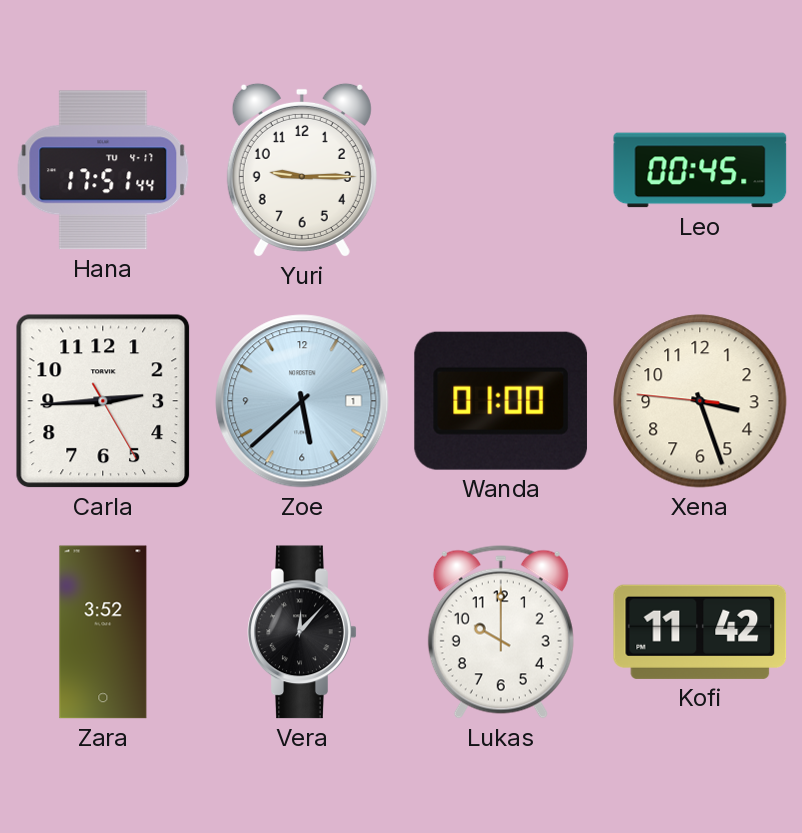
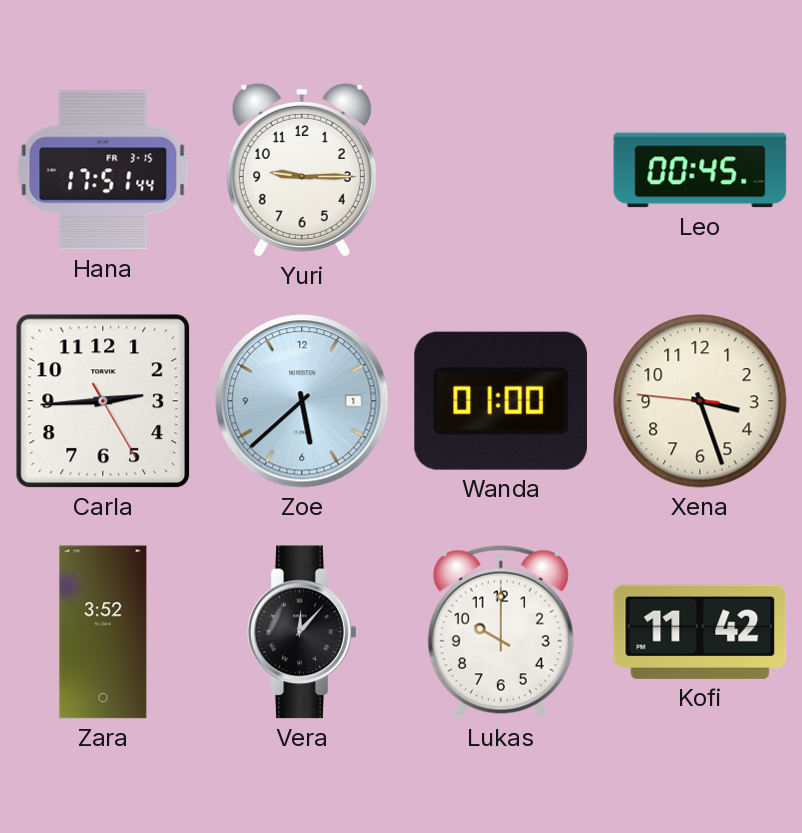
Hana date: TU 4-17 -> FR 3-15
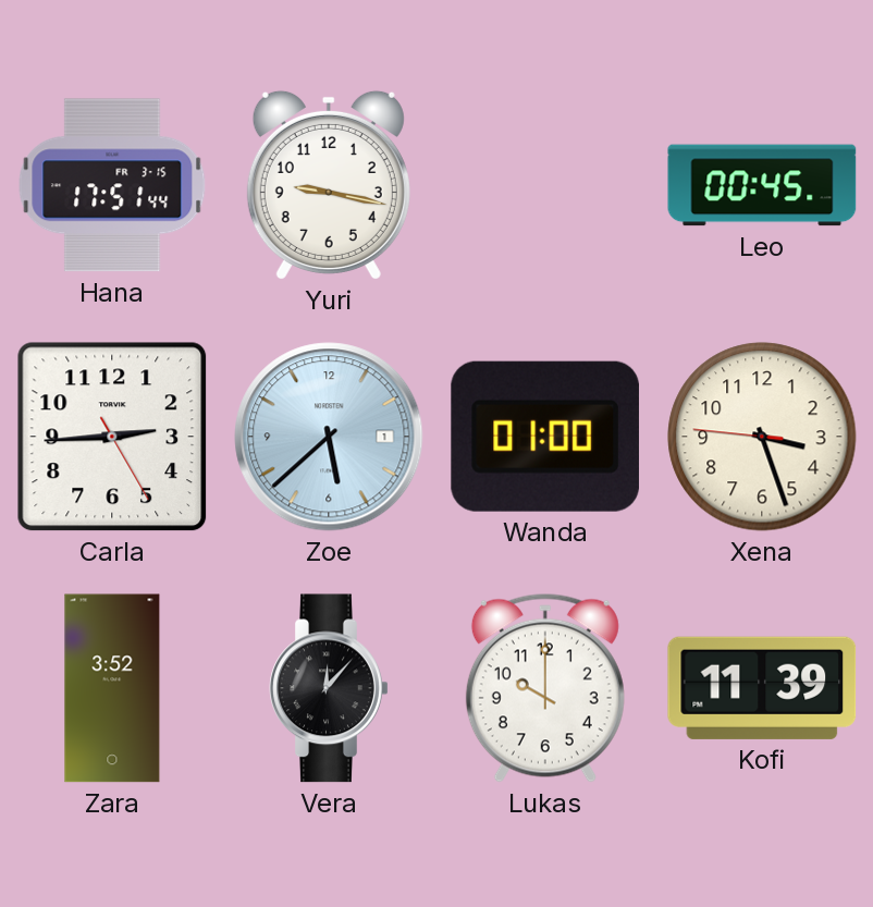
Yuri: 9:15 -> 9:17
Kofi: 11:42 -> 11:39
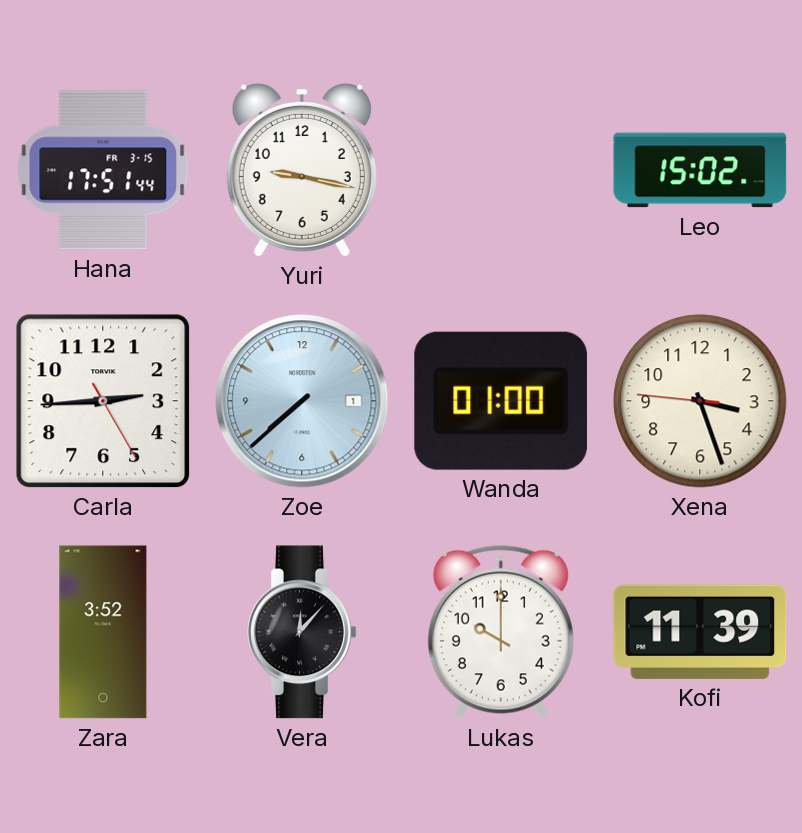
Leo: 00:45 -> 15:02
Zoe: 5:38 -> 7:38
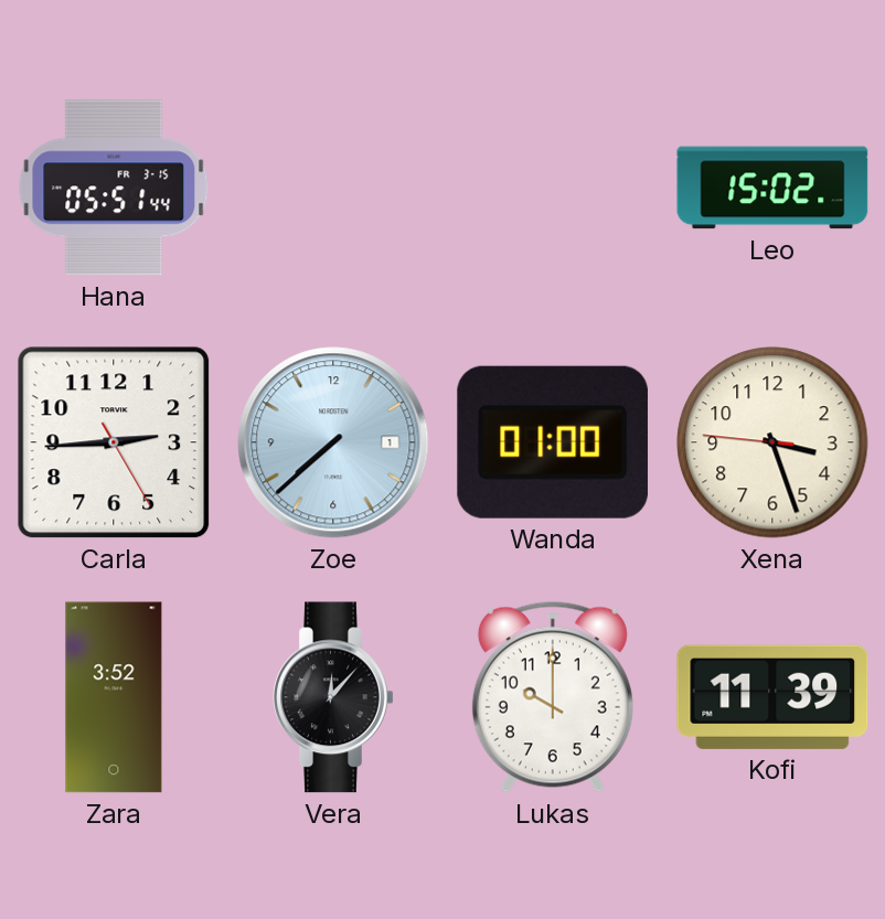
Hana: 17:51 -> 05:51
Yuri: 9:17 -> none
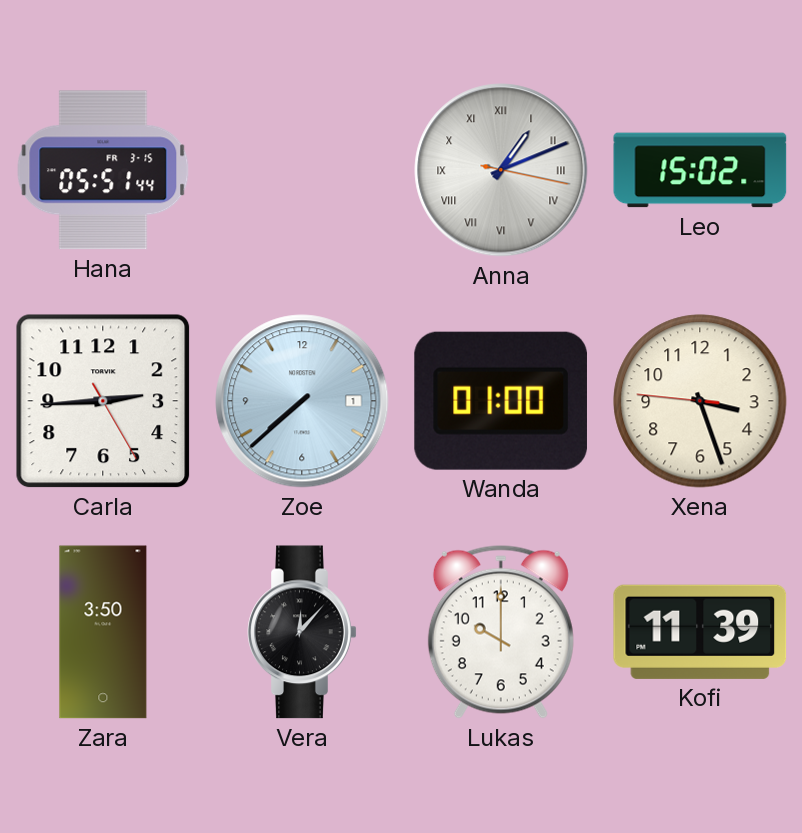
Anna: none -> 1:11
Zara: 3:52 -> 3:50
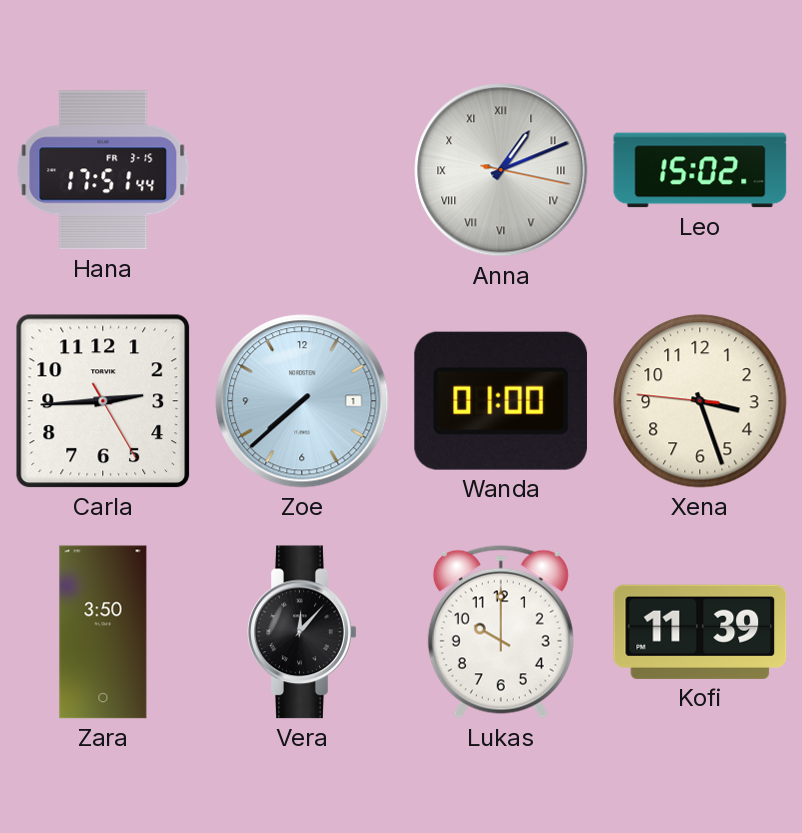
Hana: 05:51 -> 17:51
